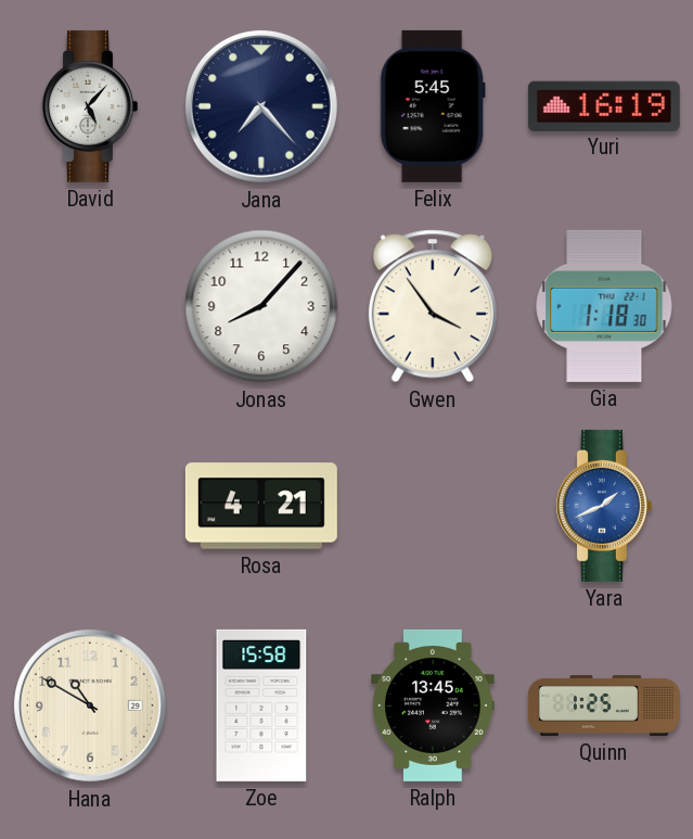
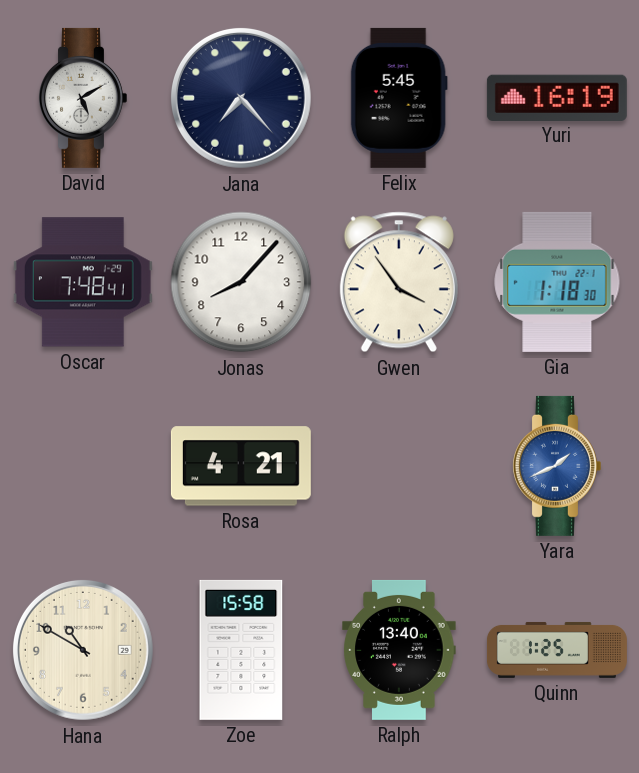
David: 5:07 -> 5:10
Oscar: none -> 7:48
Ralph: 13:45 -> 13:40
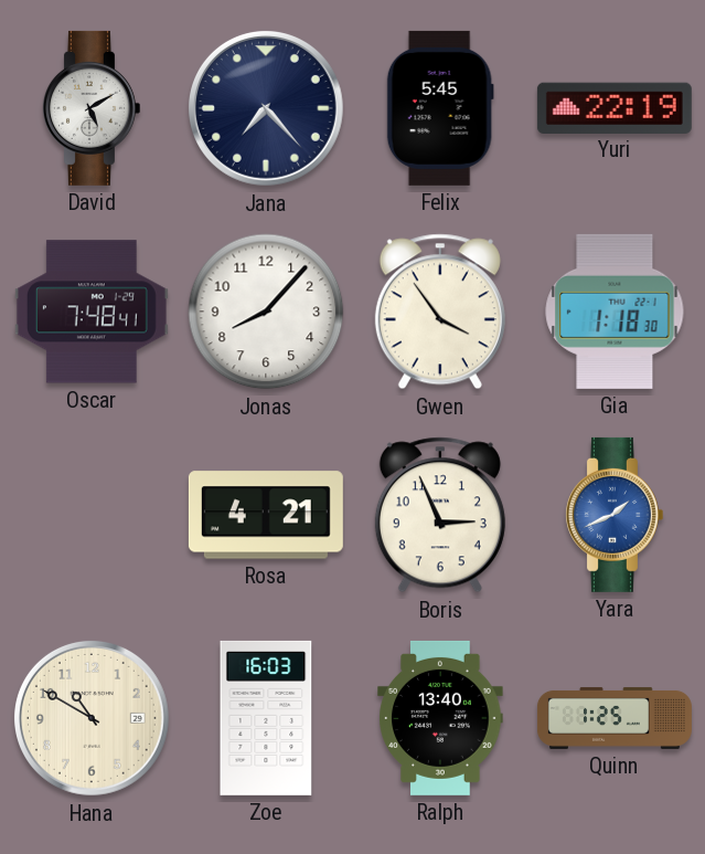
Yuri: 16:19 -> 22:19
Boris: none -> 2:56
Zoe: 15:58 -> 16:03
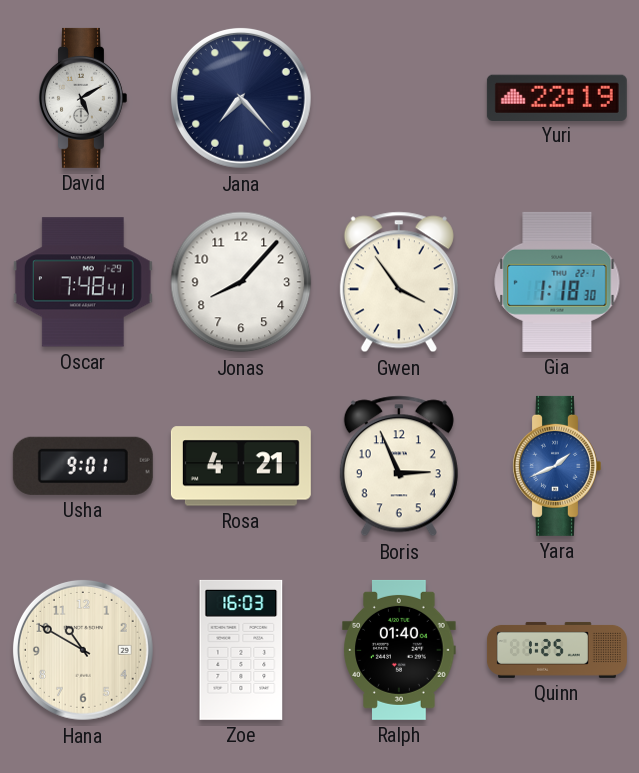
Felix: 5:45 -> none
Usha: none -> 9:01
Ralph: 13:40 -> 01:40
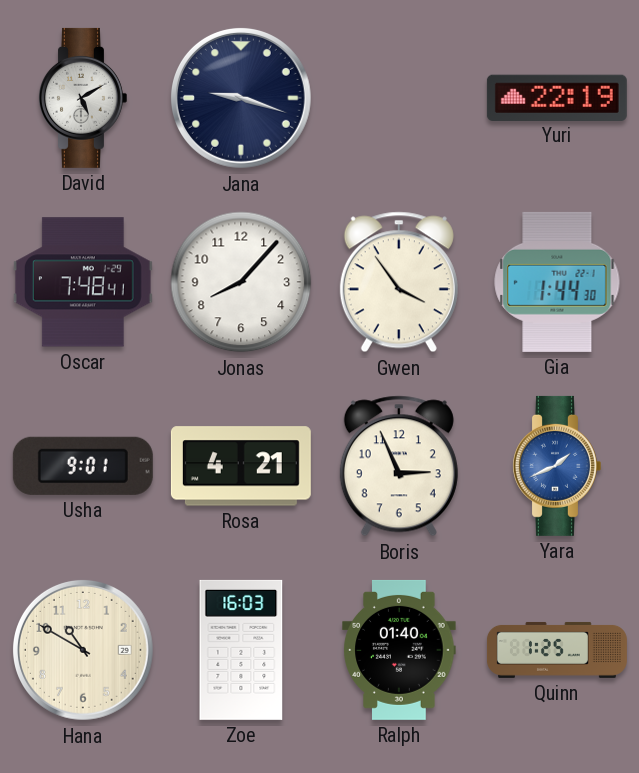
Jana: 7:23 -> 9:18
Gia: 1:18 -> 1:44
